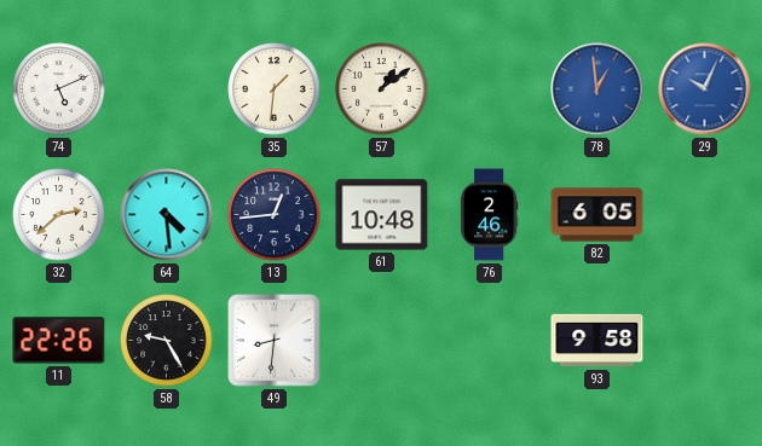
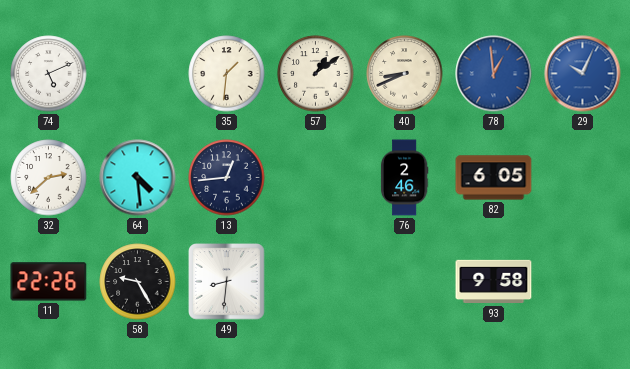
40: none -> 8:41
61: 10:48 -> none
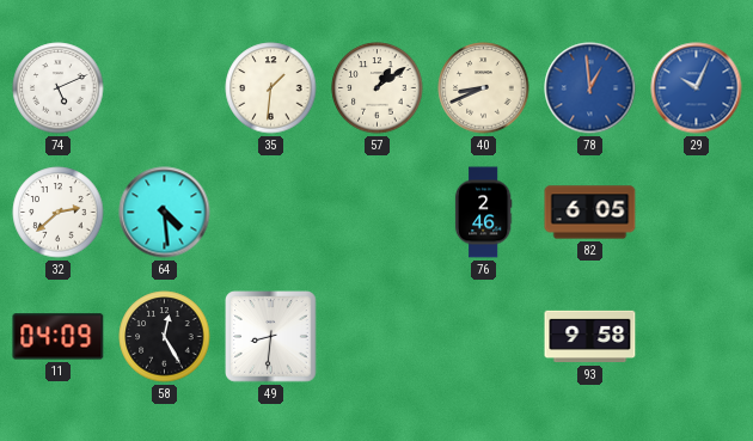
13: 12:44 -> none
11: 22:26 -> 04:09
58: 9:25 -> 12:25
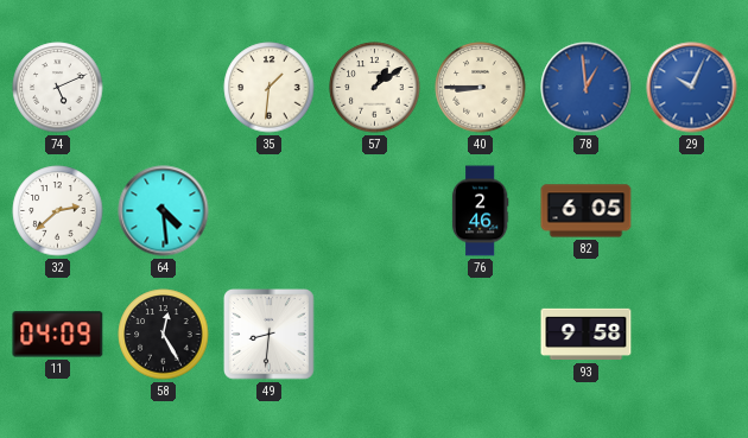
40: 8:41 -> 8:45
